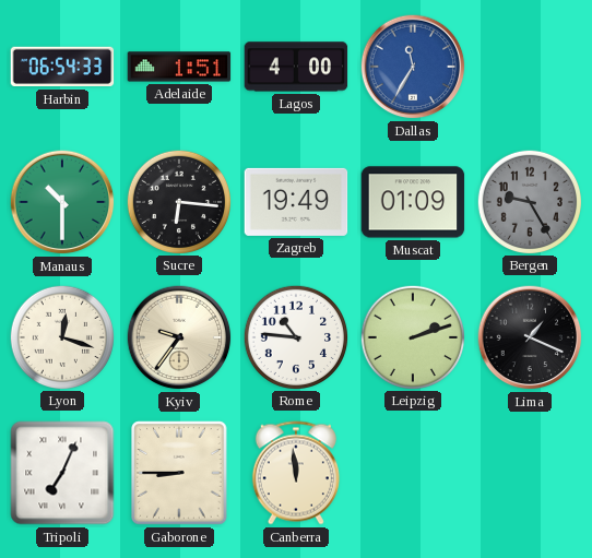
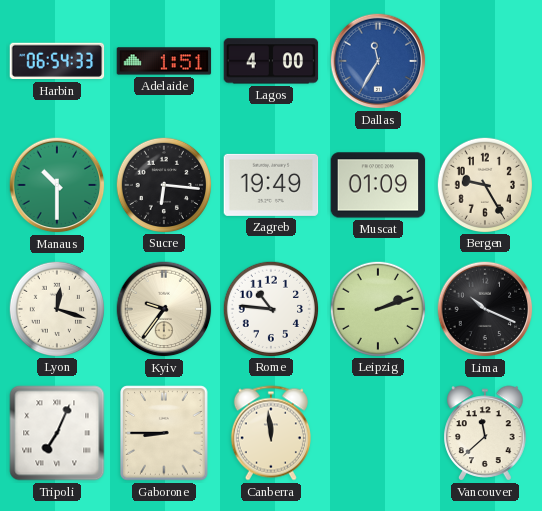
Bergen dial: grey -> cream
Lima: 1:19 -> 10:19
Vancouver: none -> 11:38
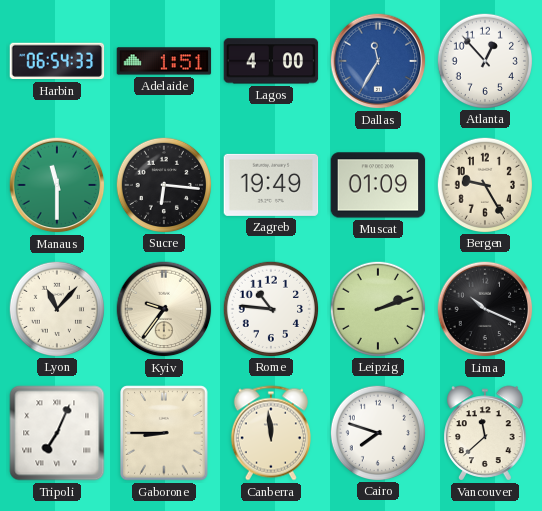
Atlanta: none -> 12:53
Manaus: 10:30 -> 11:30
Lyon: 12:18 -> 11:07
Cairo: none -> 7:48
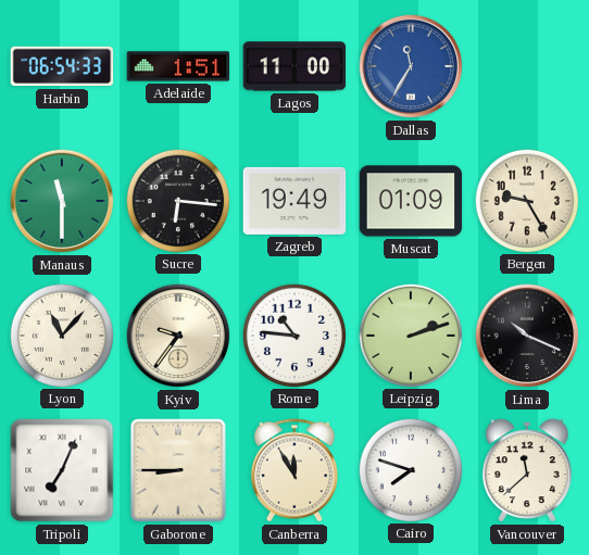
Lagos: 4:00 -> 11:00
Atlanta: 12:53 -> none
Canberra: 11:59 -> 11:55
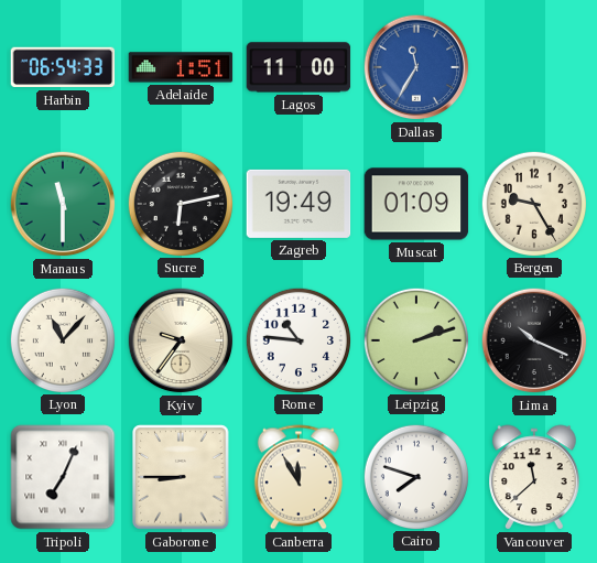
Sucre: 6:16 -> 6:13
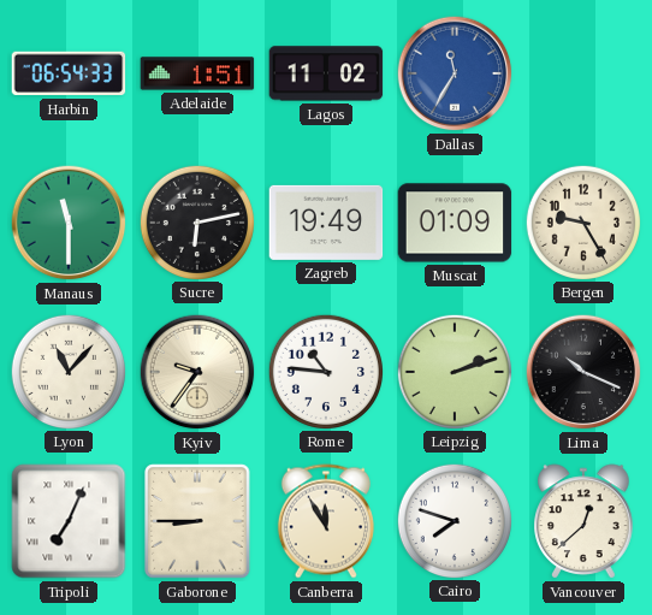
Lagos: 11:00 -> 11:02
Vancouver: 11:38 -> 12:38
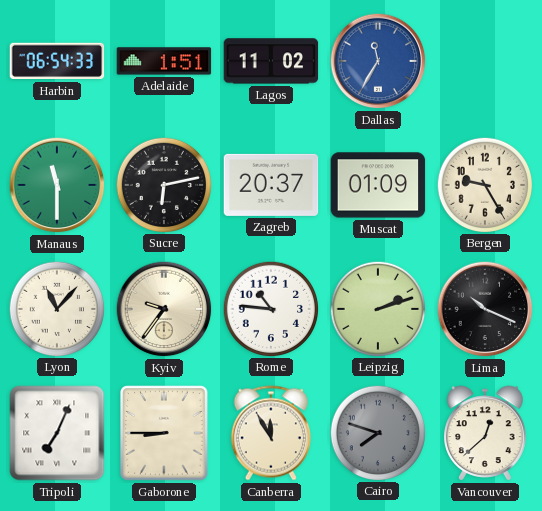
Zagreb: 19:49 -> 20:37
Cairo dial: white -> grey
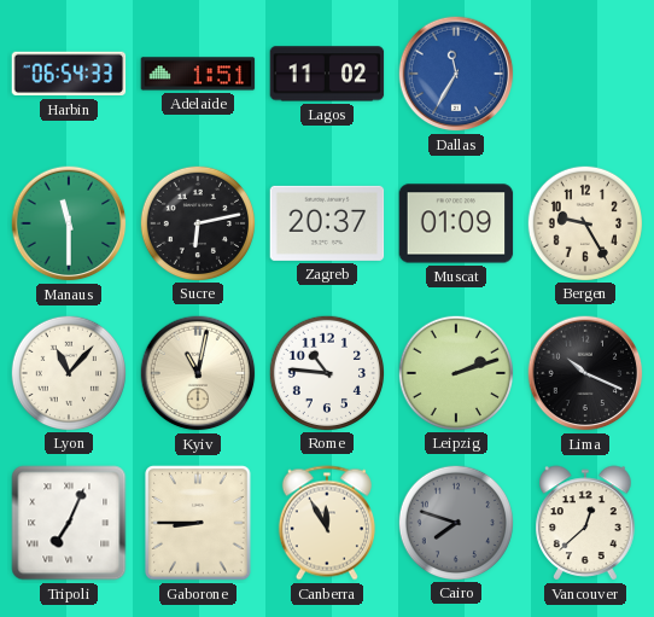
Kyiv: 9:36 -> 11:02
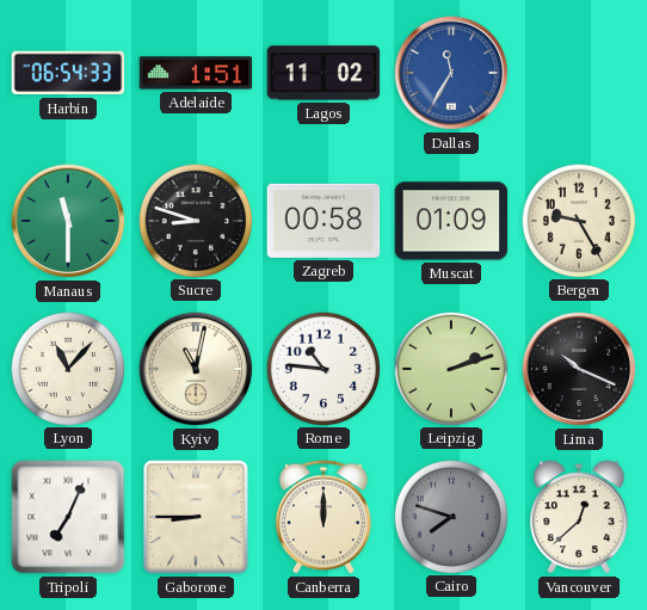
Sucre: 6:13 -> 8:48
Zagreb: 20:37 -> 00:58
Canberra: 11:55 -> 12:00
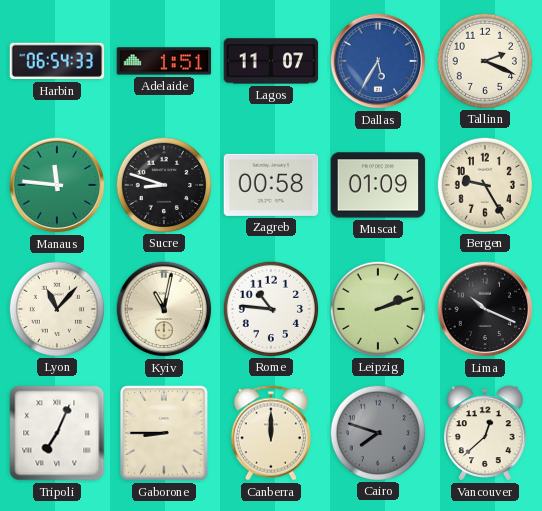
Lagos: 11:02 -> 11:07
Dallas: 11:35 -> 5:35
Tallinn: none -> 2:19
Manaus: 11:30 -> 11:46
